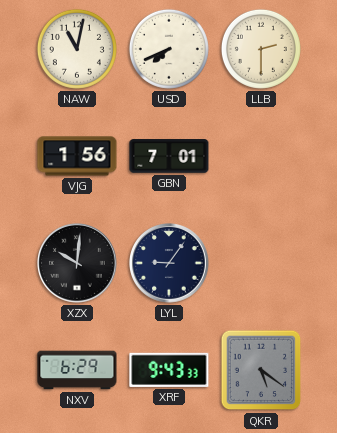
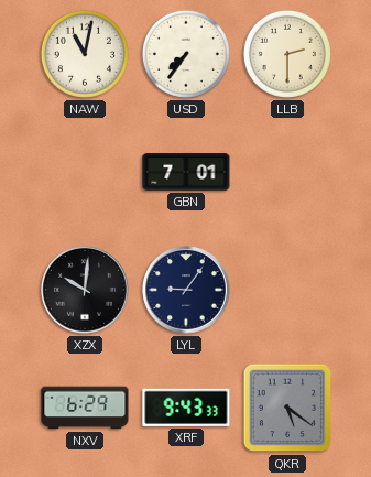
USD: 7:41 -> 7:36
VJG: 1:56 -> none
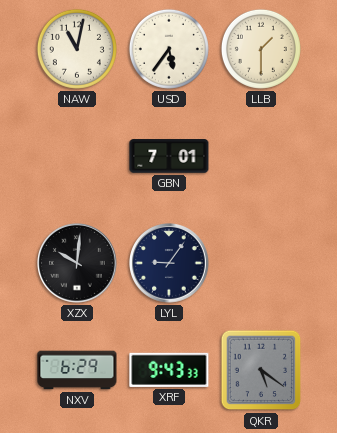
USD: 7:36 -> 5:36
LLB: 2:30 -> 1:30
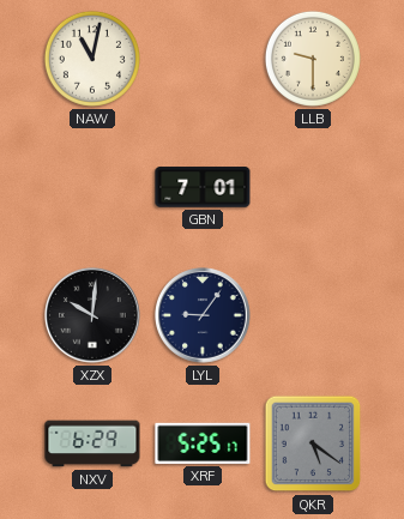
USD: 5:36 -> none
LLB: 1:30 -> 9:30
XRF: 9:43 -> 5:25
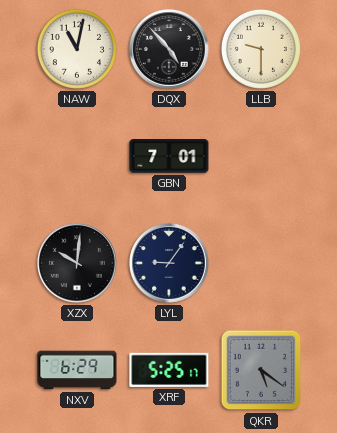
DQX: none -> 4:53
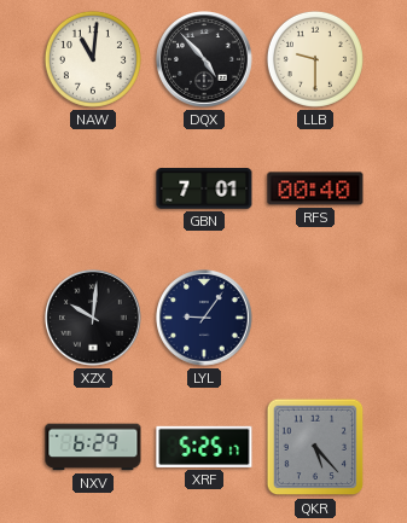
NAW: 11:02 -> 11:01
RFS: none -> 00:40
QKR: 5:21 -> 5:23
